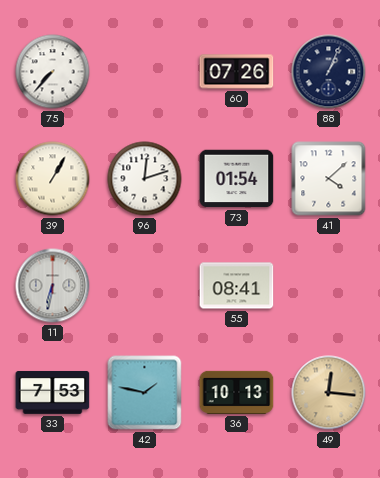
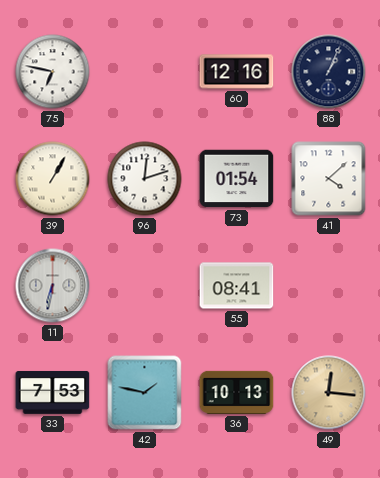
75: 7:37 -> 6:47
60: 07:26 -> 12:16
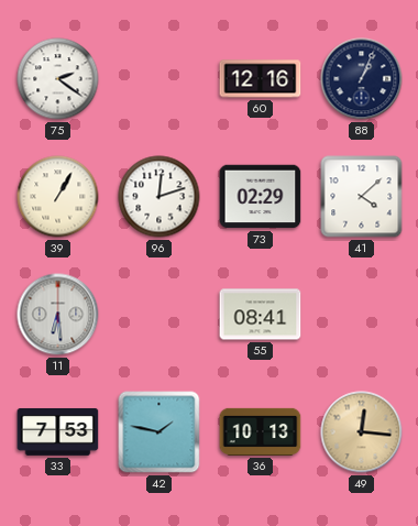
75: 6:47 -> 2:21
73: 01:54 -> 02:29
11: 6:32 -> 6:29
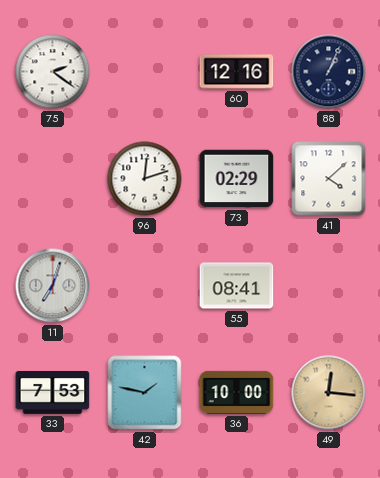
39: 1:05 -> none
11: 6:29 -> 7:03
36: 10:13 -> 10:00
